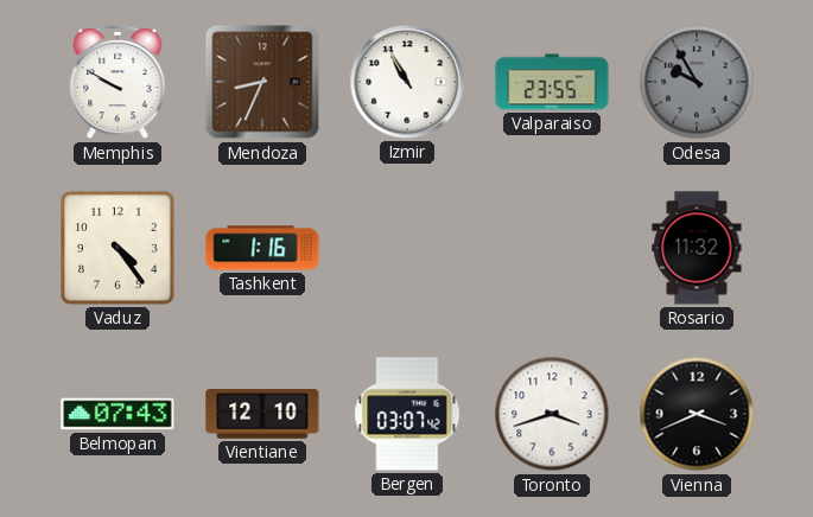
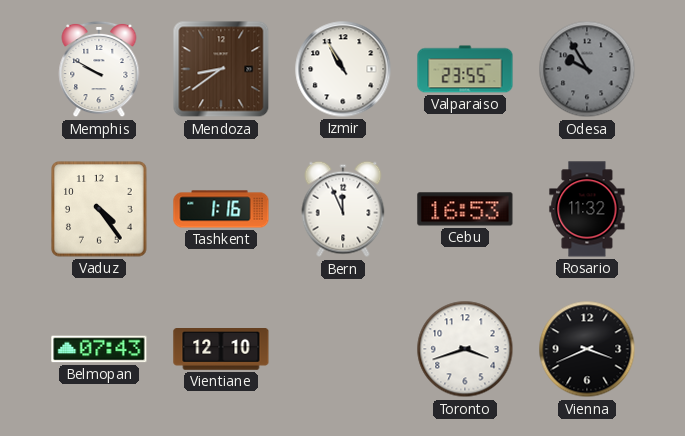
Mendoza: 8:34 -> 8:39
Bern: none -> 11:56
Cebu: none -> 16:53
Bergen: 03:07 -> none
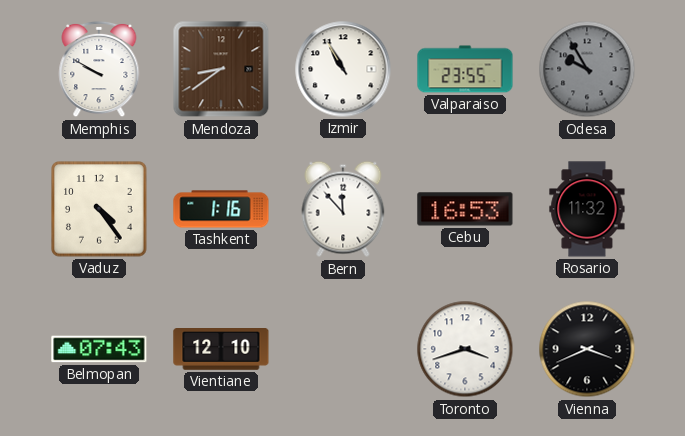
Bern: 11:56 -> 11:53
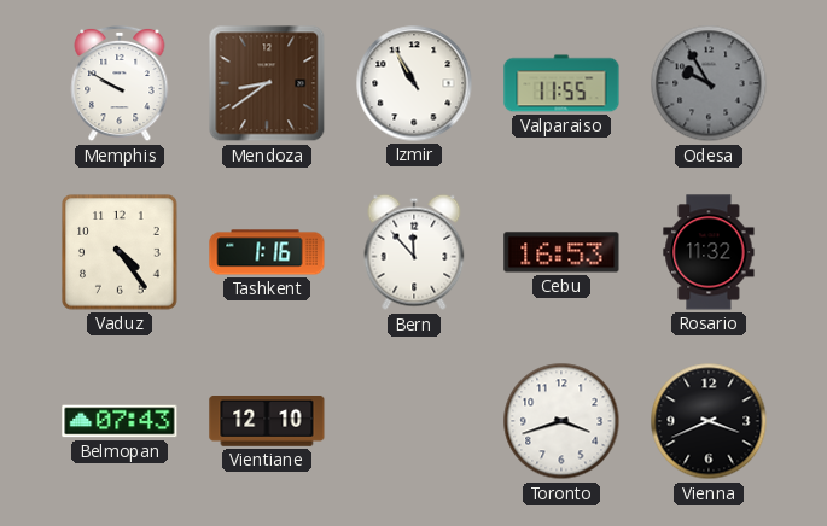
Valparaiso: 23:55 -> 11:55
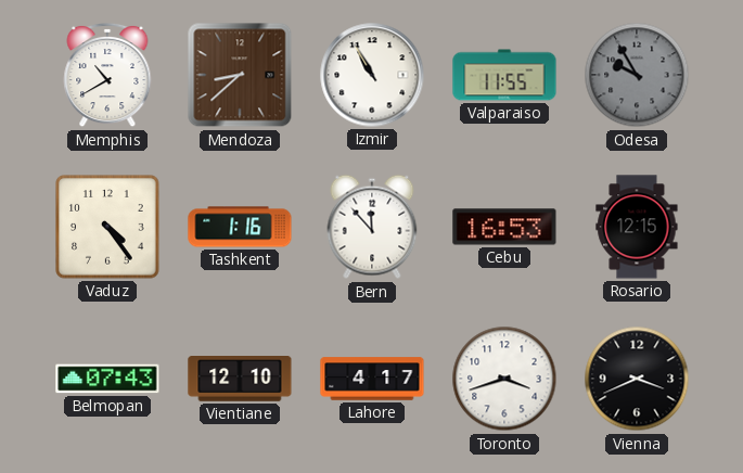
Memphis: 9:50 -> 10:40
Mendoza: 8:39 -> 8:38
Rosario: 11:32 -> 12:15
Lahore: none -> 4:17
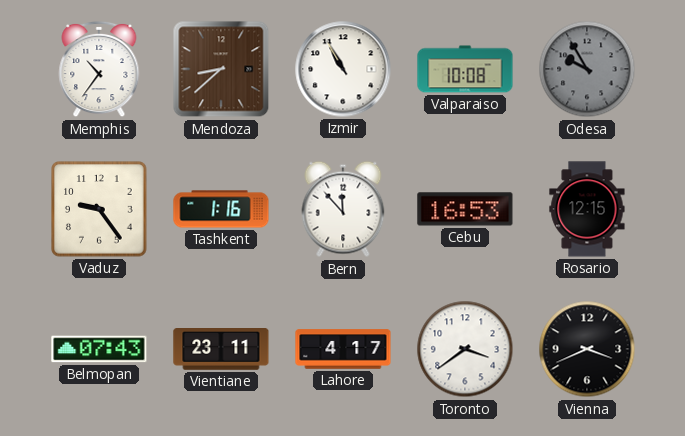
Memphis: 10:40 -> 10:36
Valparaiso: 11:55 -> 10:08
Vaduz: 4:24 -> 9:24
Vientiane: 12:10 -> 23:11
Toronto: 3:42 -> 3:39
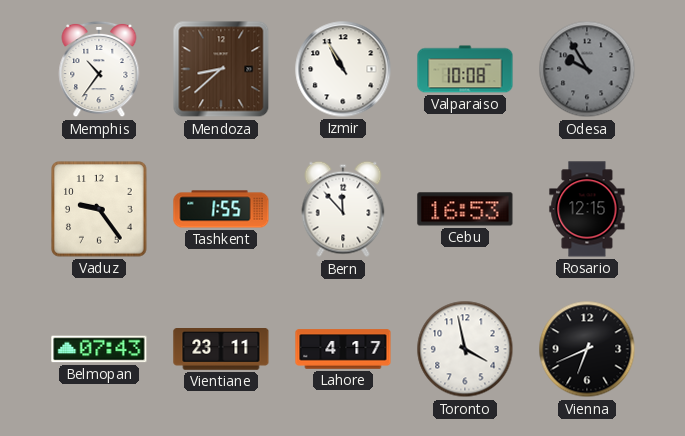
Tashkent: 1:16 -> 1:55
Toronto: 3:39 -> 3:58
Vienna: 3:41 -> 6:41
